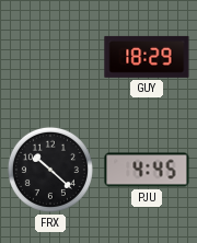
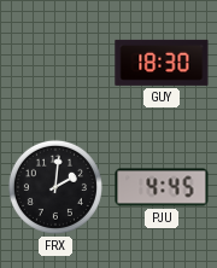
GUY: 18:29 -> 18:30
FRX: 10:22 -> 2:01
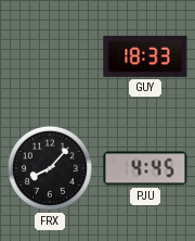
GUY: 18:30 -> 18:33
FRX: 2:01 -> 8:07
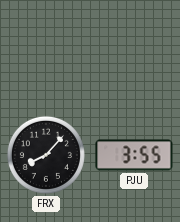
GUY: 18:33 -> none
PJU: 4:45 -> 3:55
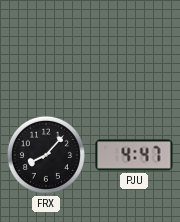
PJU: 3:55 -> 4:47
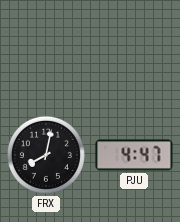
FRX: 8:07 -> 8:02
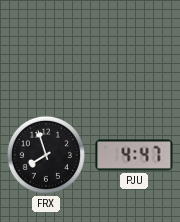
FRX: 8:02 -> 7:57
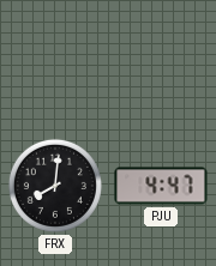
FRX: 7:57 -> 8:01
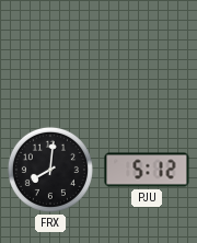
PJU: 4:47 -> 5:12
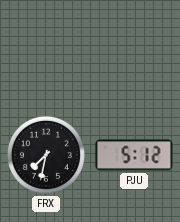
FRX: 8:01 -> 7:32
